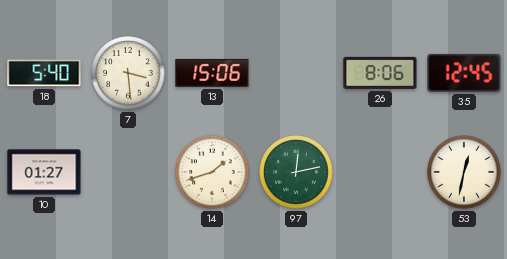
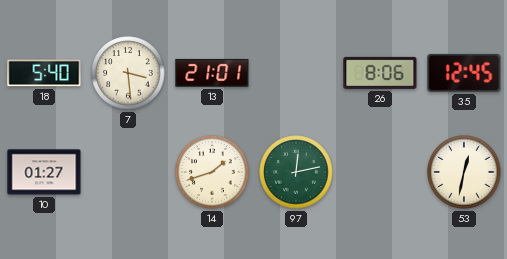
13: 15:06 -> 21:01
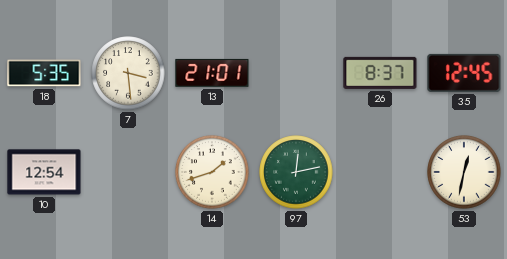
18: 5:40 -> 5:35
26: 8:06 -> 8:37
10: 01:27 -> 12:54
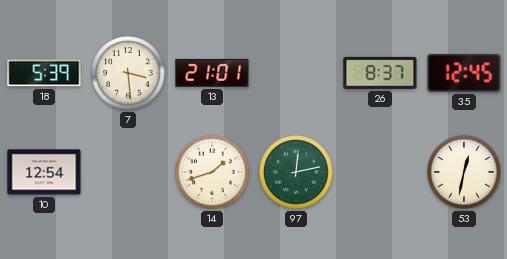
18: 5:35 -> 5:39
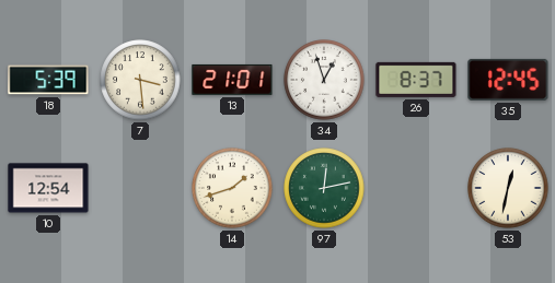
34: none -> 12:57
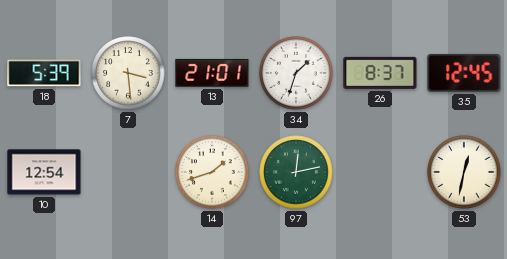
34: 12:57 -> 1:33
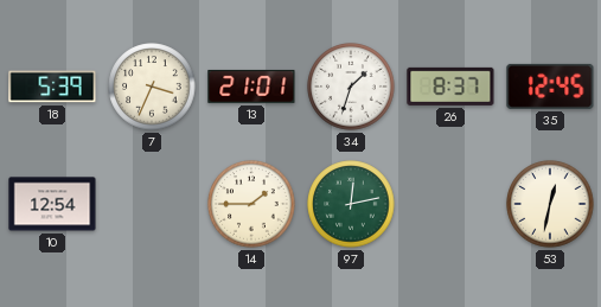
7: 3:29 -> 3:34
14: 1:42 -> 1:45
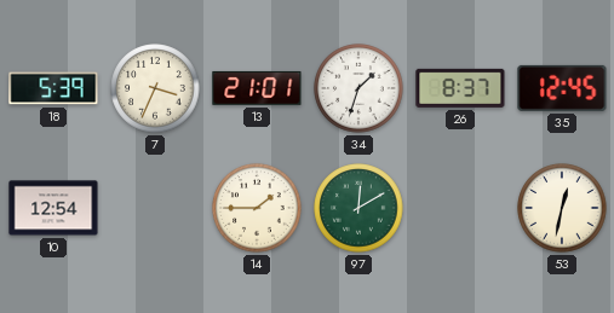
97: 12:13 -> 12:10
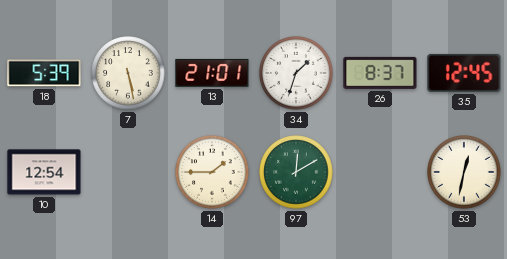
7: 3:34 -> 5:28
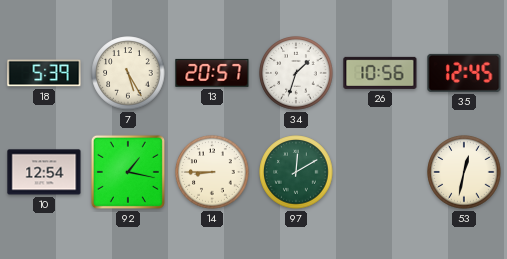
7: 5:28 -> 5:25
13: 21:01 -> 20:57
26: 8:37 -> 10:56
92: none -> 1:17
14: 1:45 -> 8:45
